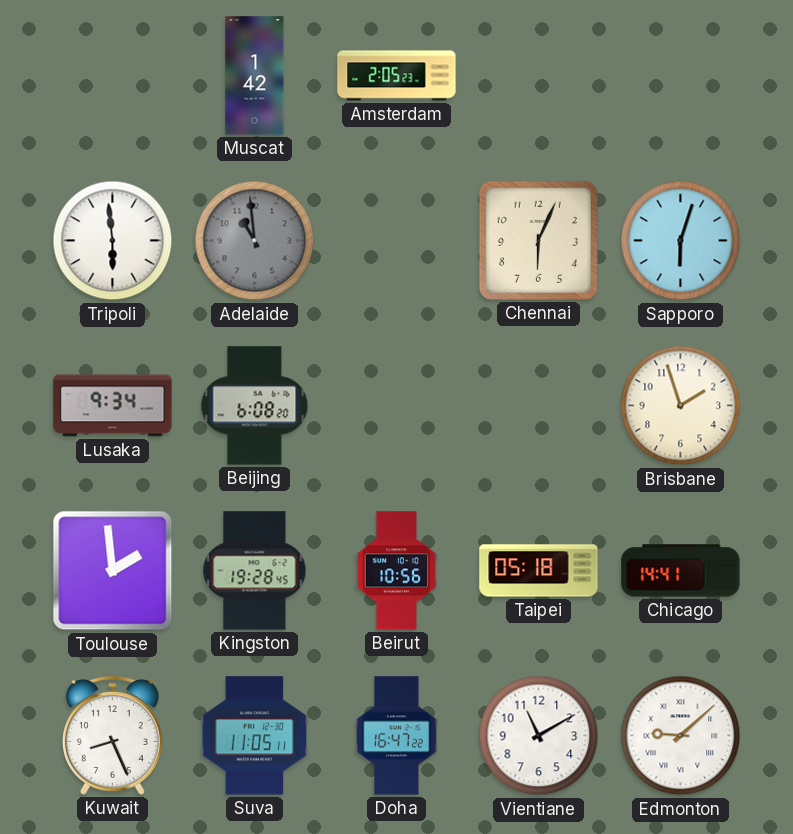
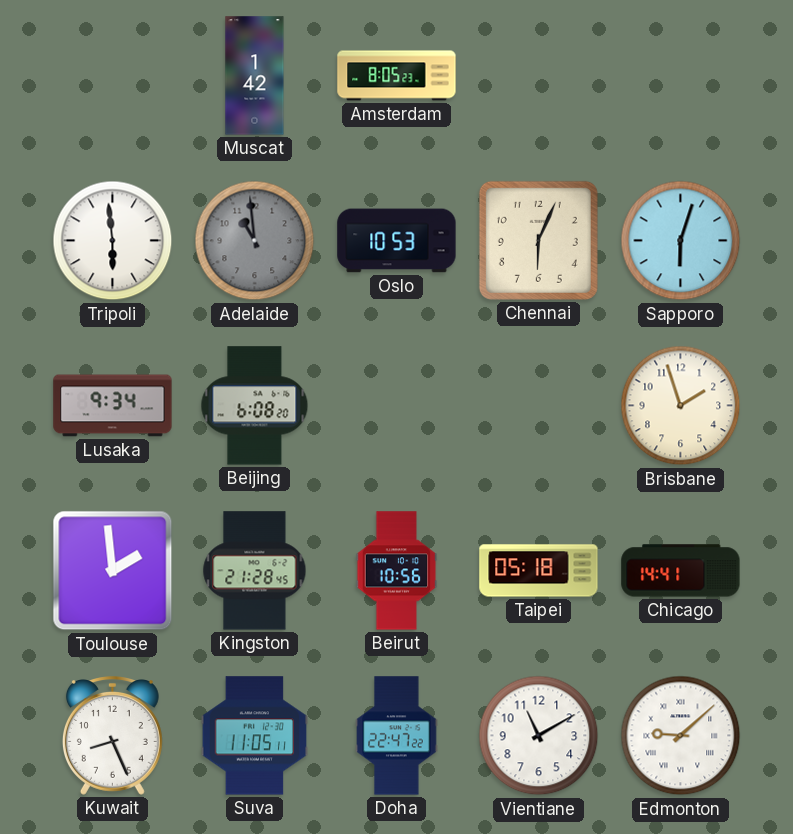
Amsterdam: 2:05 -> 8:05
Oslo: none -> 10:53
Kingston: 19:28 -> 21:28
Doha: 16:47 -> 22:47
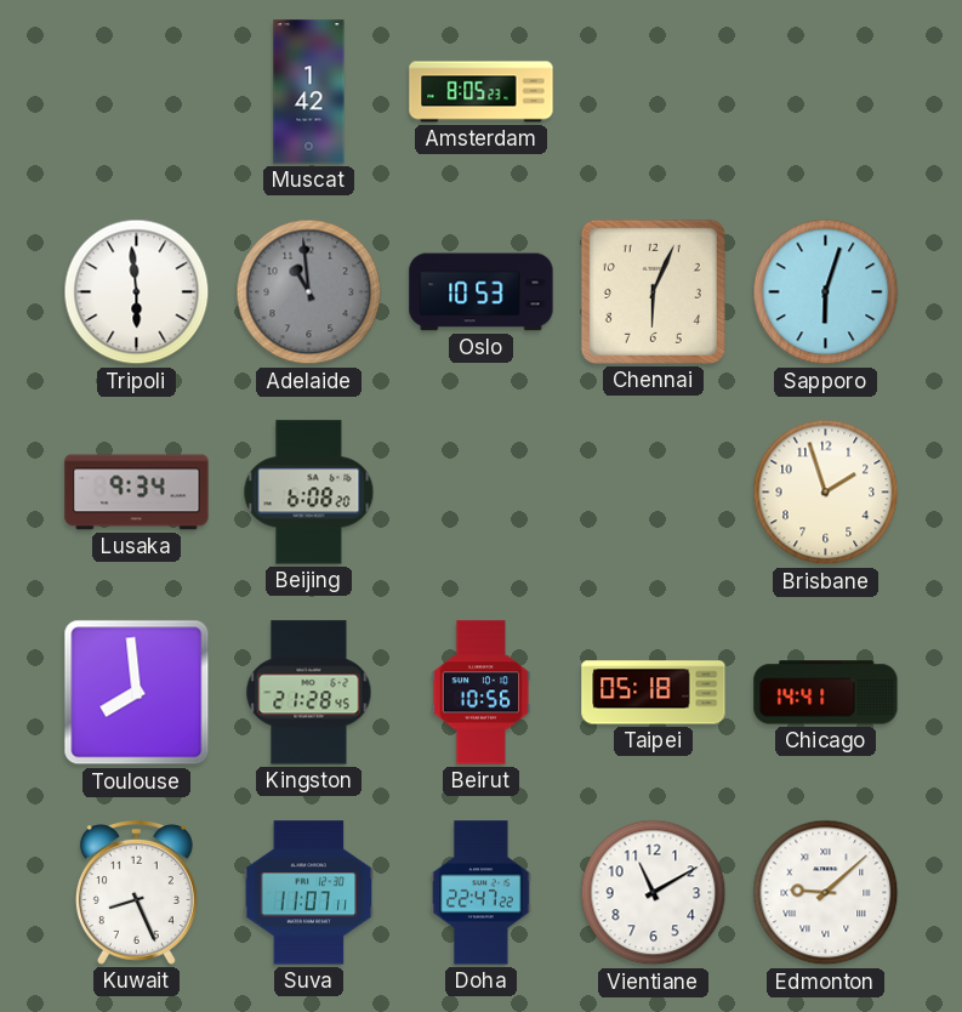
Toulouse: 1:59 -> 7:59
Suva: 11:05 -> 11:07
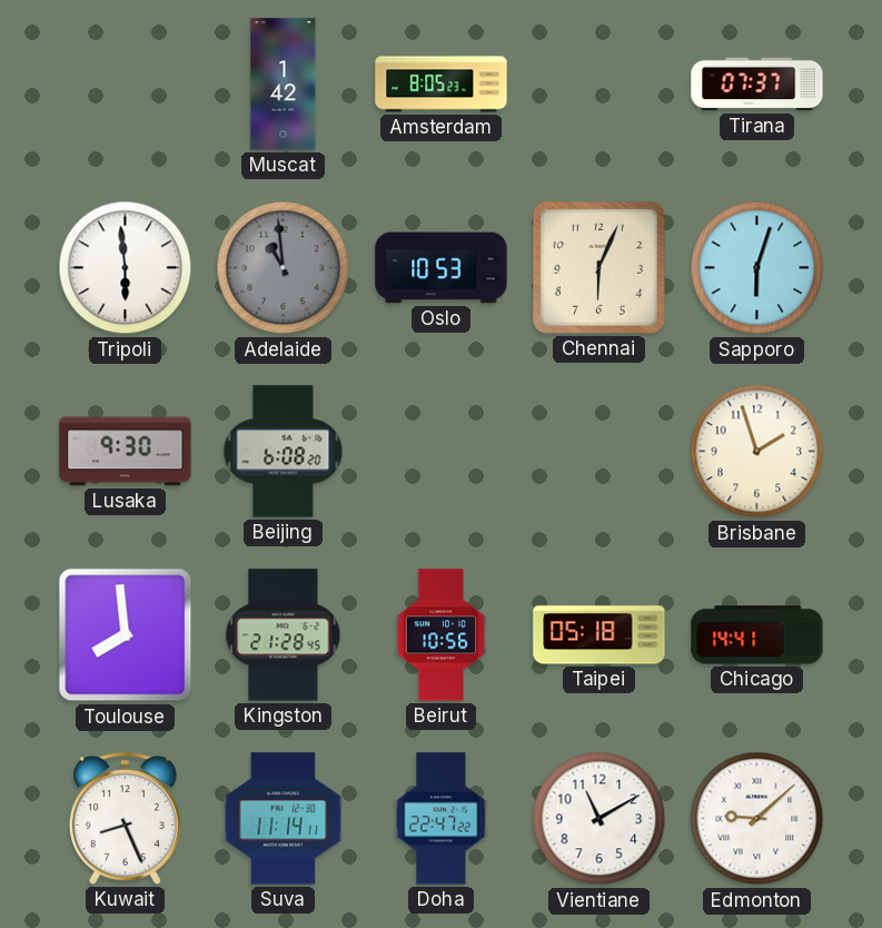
Tirana: none -> 07:37
Lusaka: 9:34 -> 9:30
Suva: 11:07 -> 11:14
